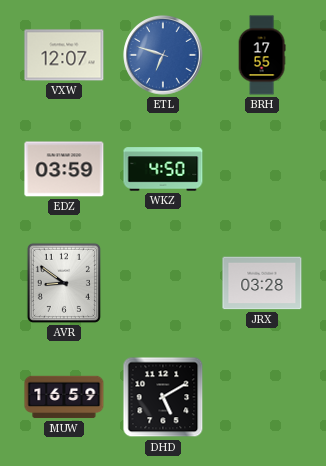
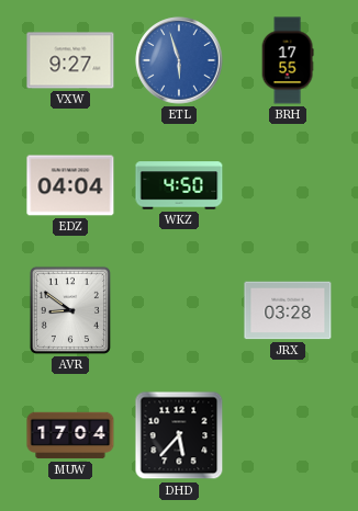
VXW: 12:07 -> 9:27
ETL: 6:48 -> 5:57
EDZ: 03:59 -> 04:04
MUW: 16:59 -> 17:04
DHD: 5:10 -> 5:37
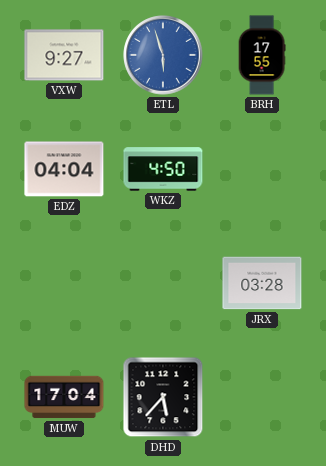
AVR: 8:51 -> none
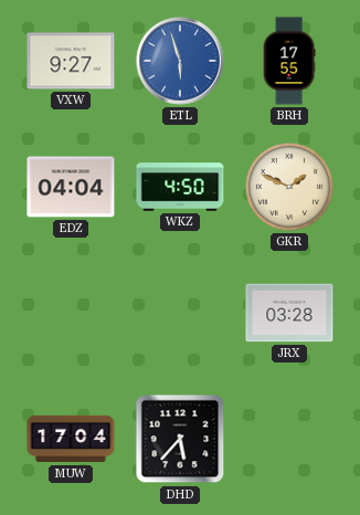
GKR: none -> 1:49
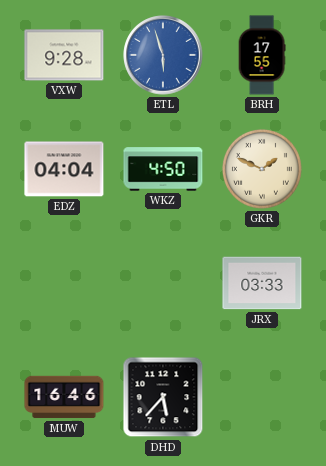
VXW: 9:27 -> 9:28
JRX: 03:28 -> 03:33
MUW: 17:04 -> 16:46
